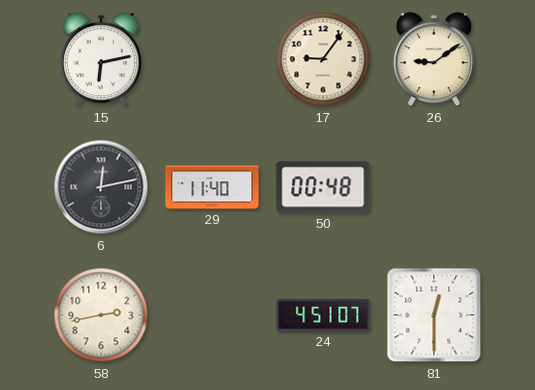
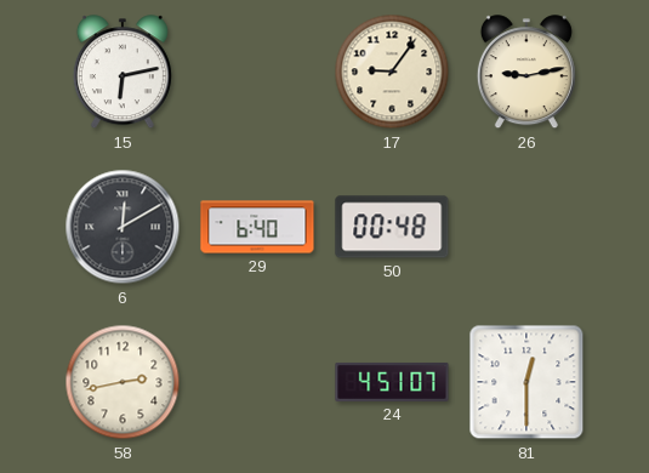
26: 9:09 -> 9:13
6: 12:13 -> 12:10
29: 11:40 -> 6:40
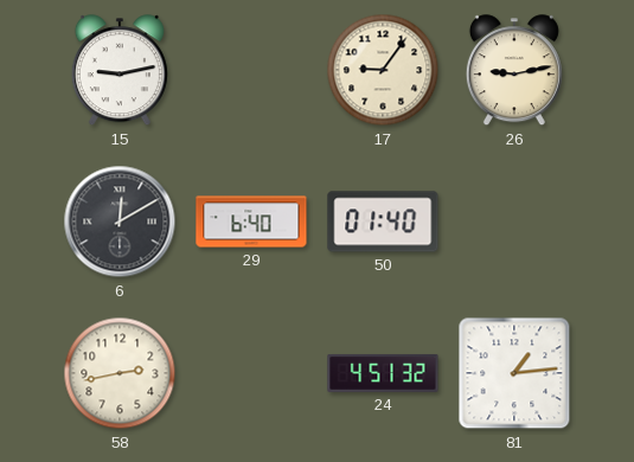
15: 6:13 -> 9:13
50: 00:48 -> 01:40
24: 4:51:07 -> 4:51:32
81: 12:30 -> 1:14
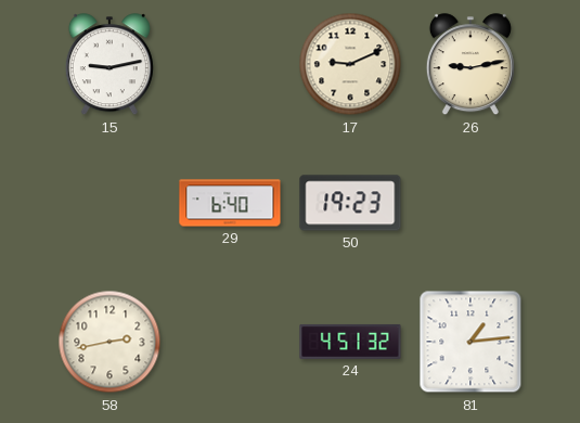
17: 9:06 -> 9:11
6: 12:10 -> none
50: 01:40 -> 19:23
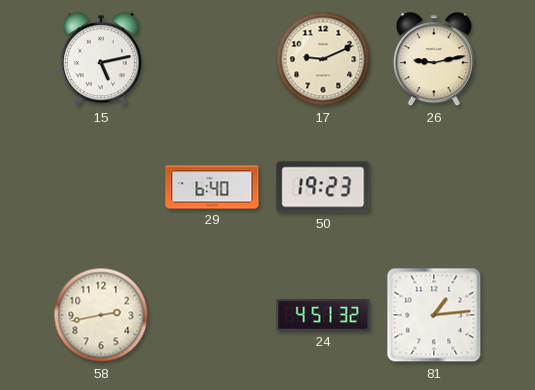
15: 9:13 -> 5:13
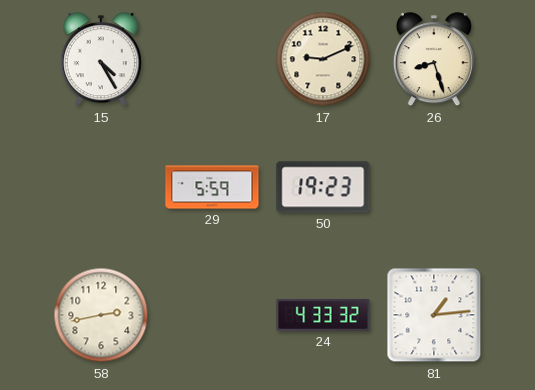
15: 5:13 -> 4:25
26: 9:13 -> 8:27
29: 6:40 -> 5:59
24: 4:51 -> 4:33
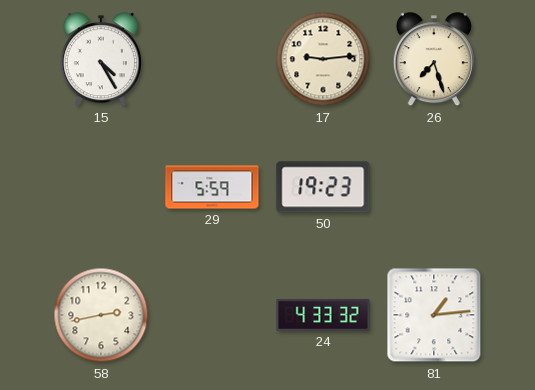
17: 9:11 -> 9:14
26: 8:27 -> 7:27
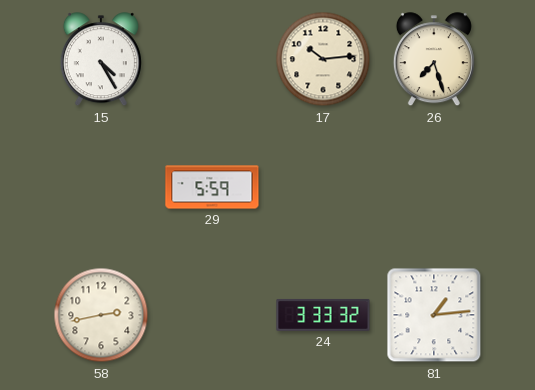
17: 9:14 -> 10:14
50: 19:23 -> none
24: 4:33 -> 3:33
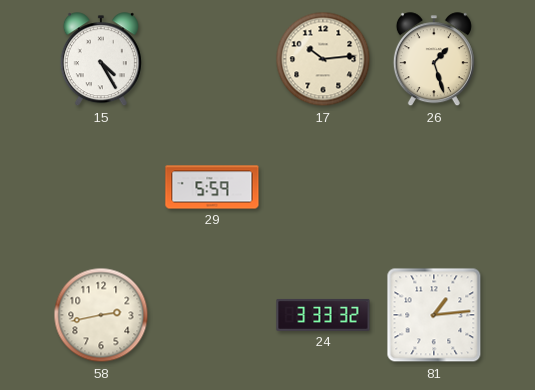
26: 7:27 -> 1:27
